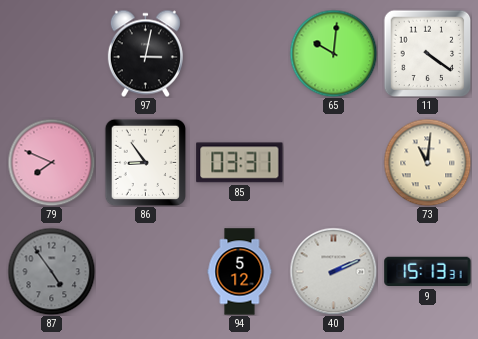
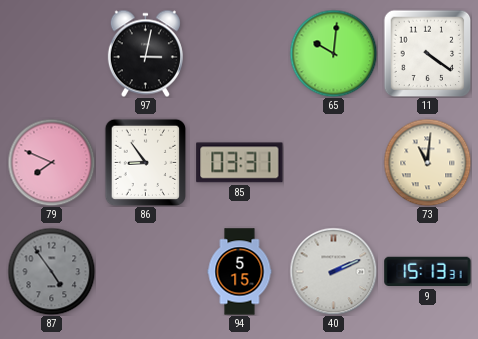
94: 5:12 -> 5:15
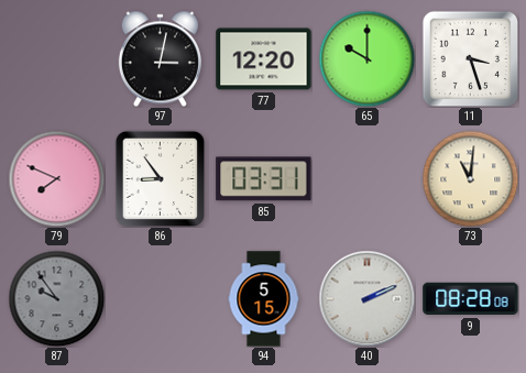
77: none -> 12:20
65: 10:01 -> 10:00
11: 4:21 -> 3:27
87: 4:54 -> 9:54
9: 15:13 -> 08:28
